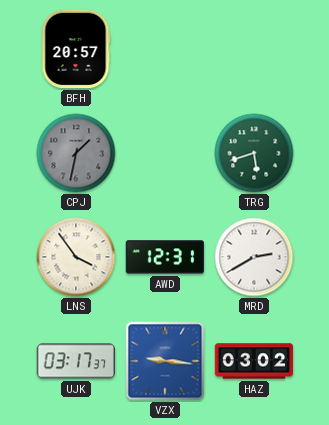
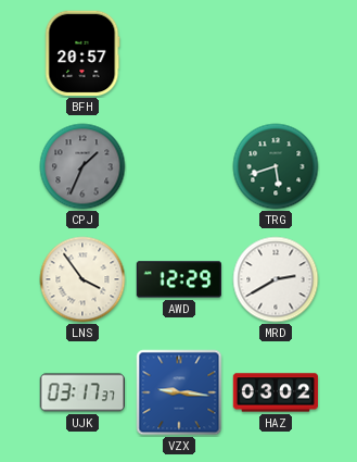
CPJ: 1:32 -> 1:34
AWD: 12:31 -> 12:29
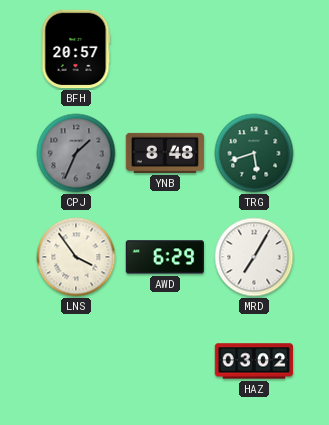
YNB: none -> 8:48
AWD: 12:29 -> 6:29
MRD: 2:40 -> 7:05
UJK: 03:17 -> none
VZX: 9:16 -> none
